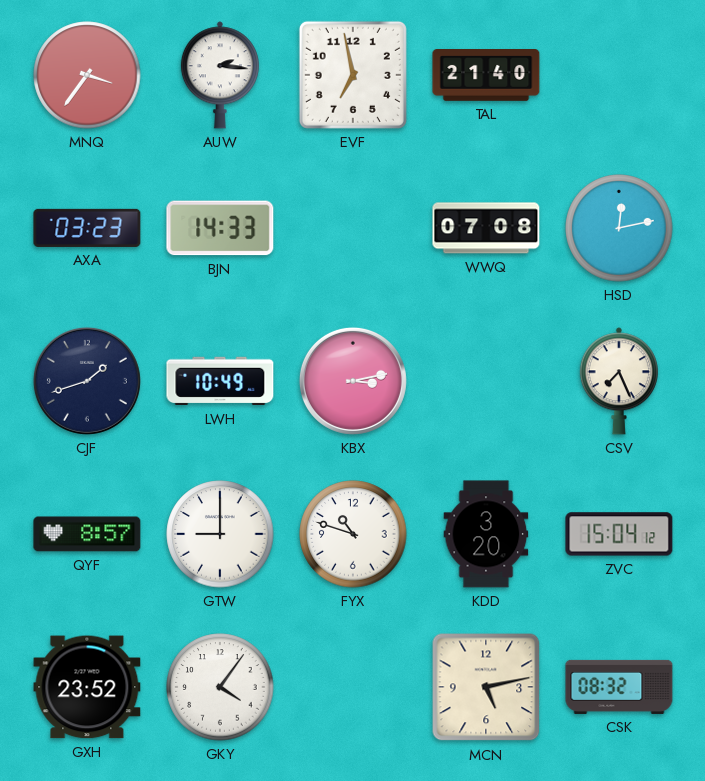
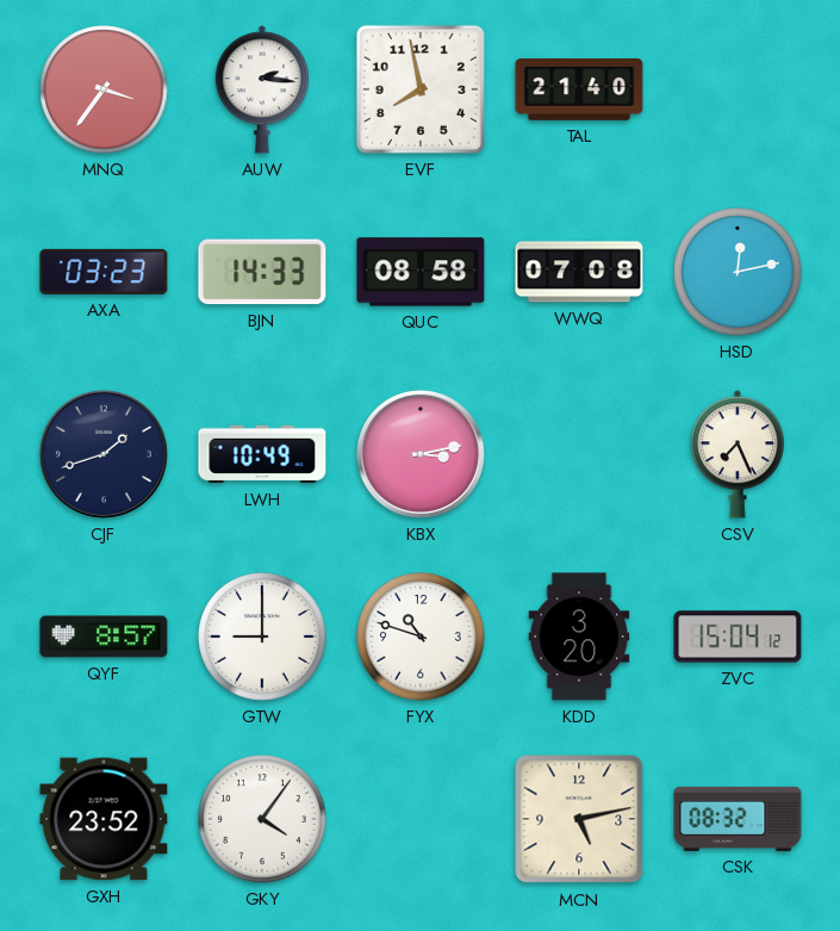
EVF: 6:58 -> 7:58
QUC: none -> 08:58
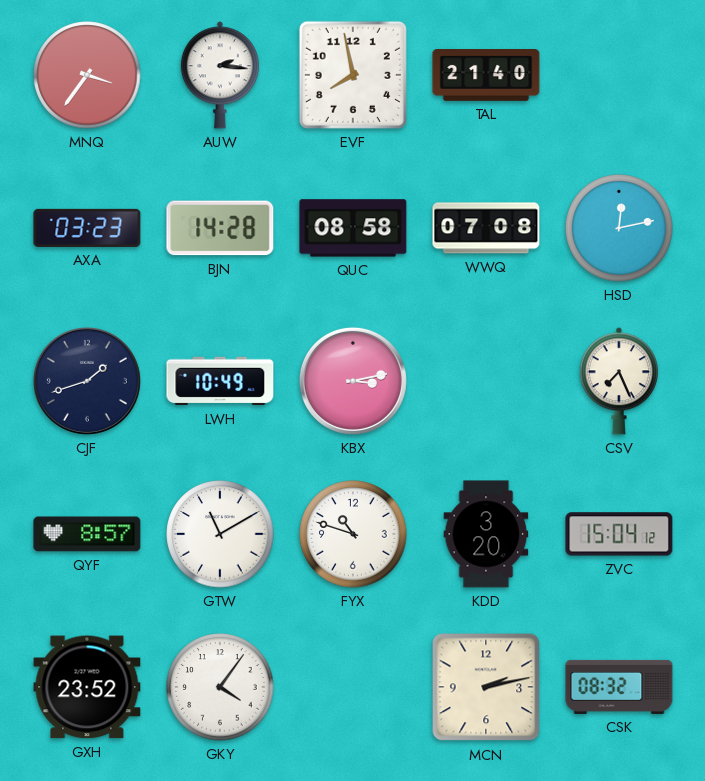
BJN: 14:33 -> 14:28
GTW: 9:00 -> 11:10
MCN: 5:13 -> 2:13
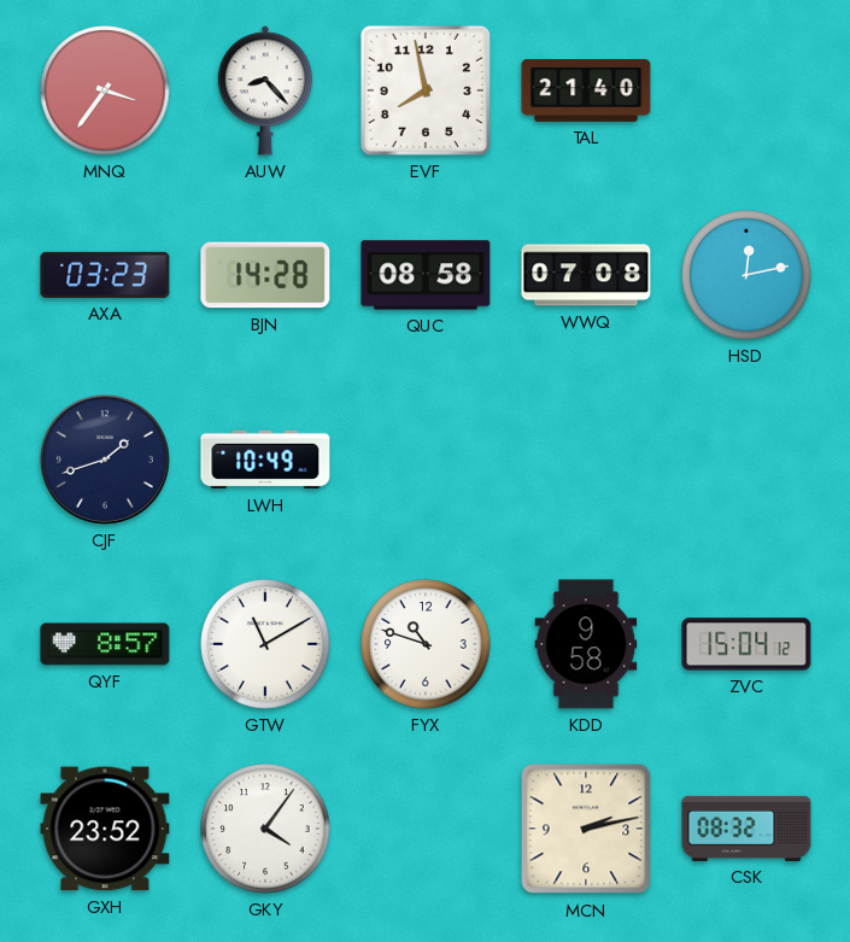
AUW: 2:16 -> 8:23
KBX: 3:13 -> none
CSV: 7:26 -> none
KDD: 3:20 -> 9:58
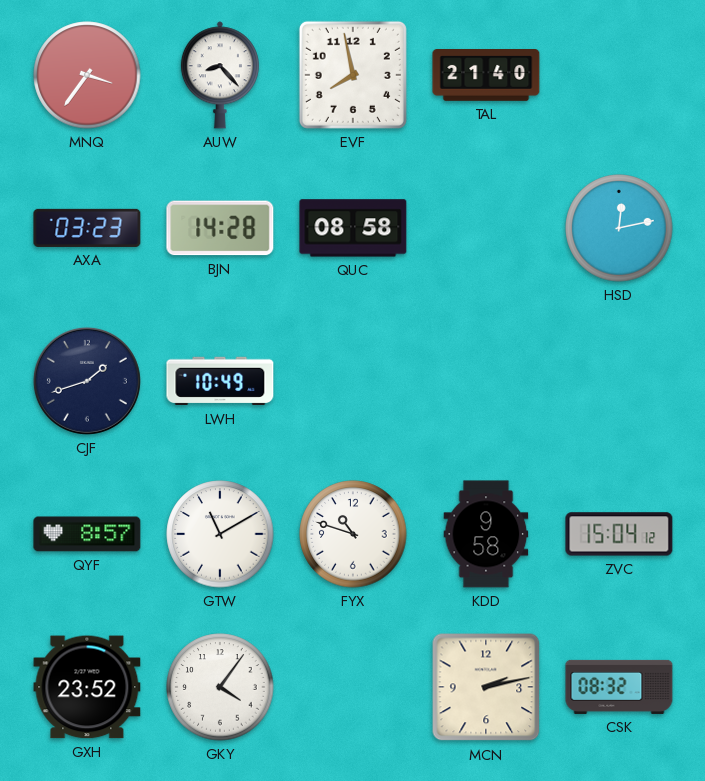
WWQ: 07:08 -> none
